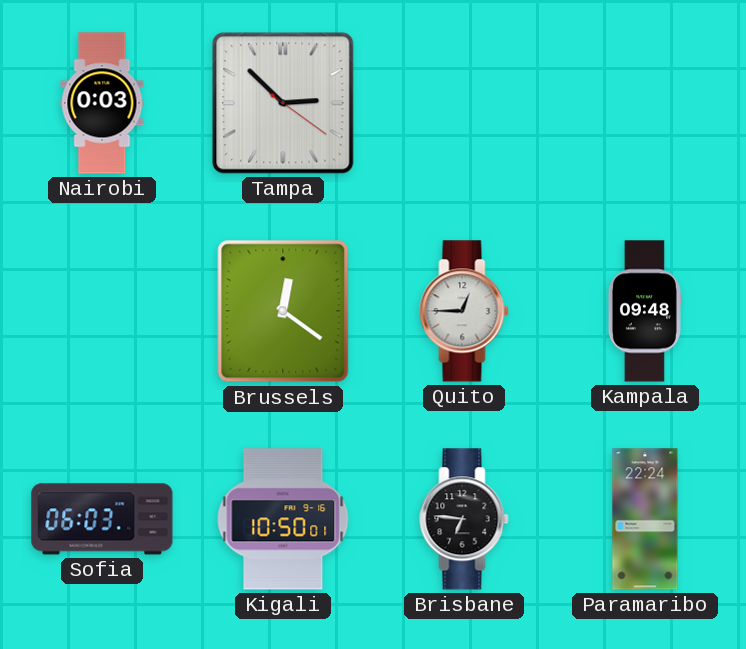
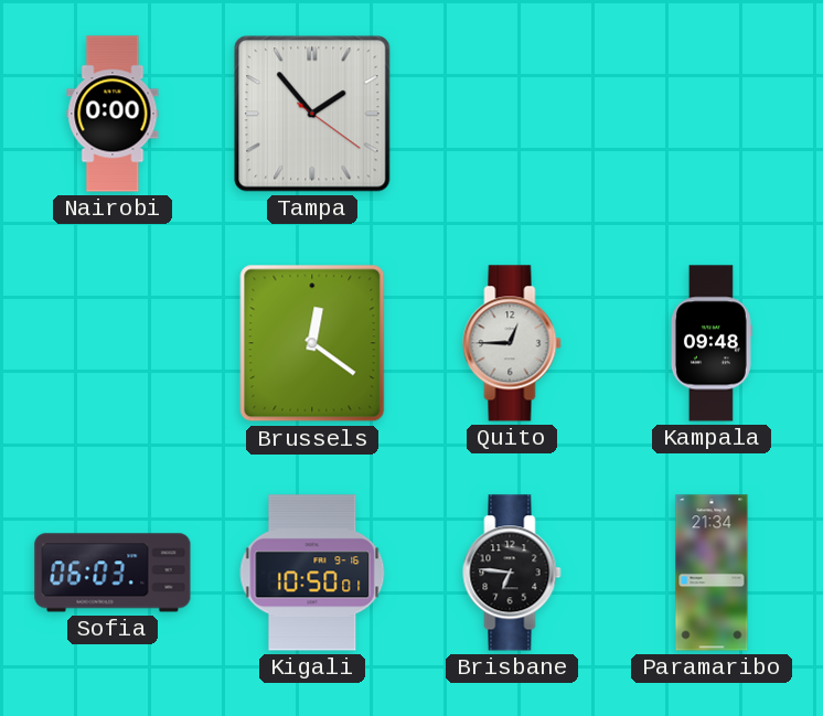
Nairobi: 0:03 -> 0:00
Tampa: 2:52 -> 1:53
Paramaribo: 22:24 -> 21:34
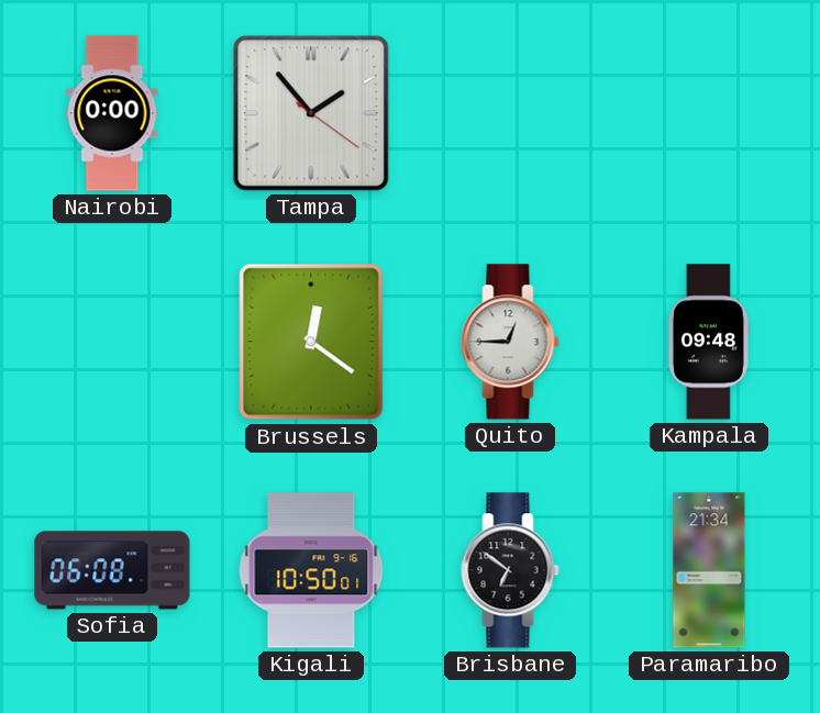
Sofia: 06:03 -> 06:08
Brisbane: 6:46 -> 6:51
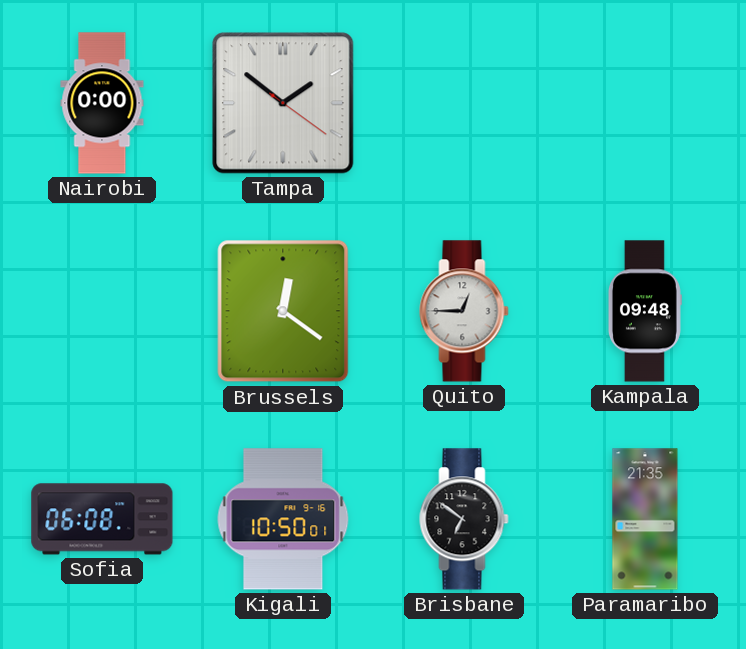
Tampa: 1:53 -> 1:51
Paramaribo: 21:34 -> 21:35
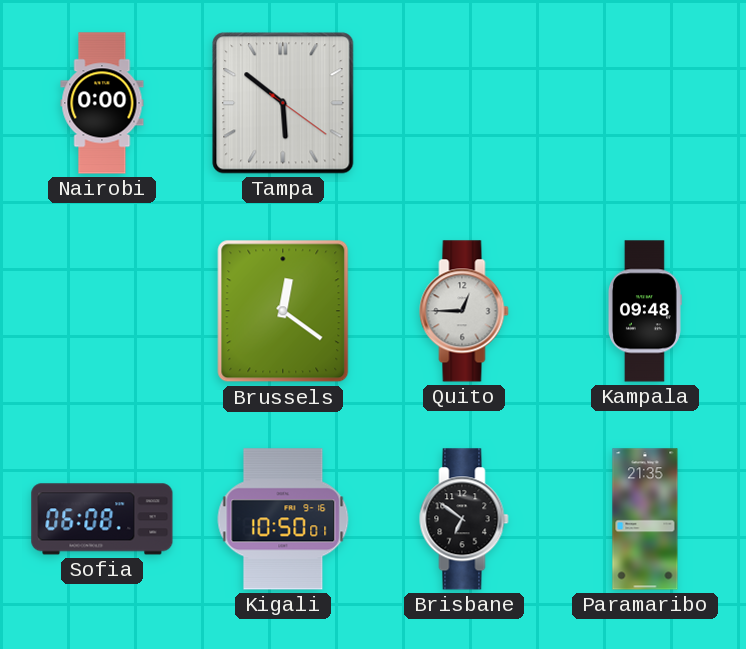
Tampa: 1:51 -> 5:51
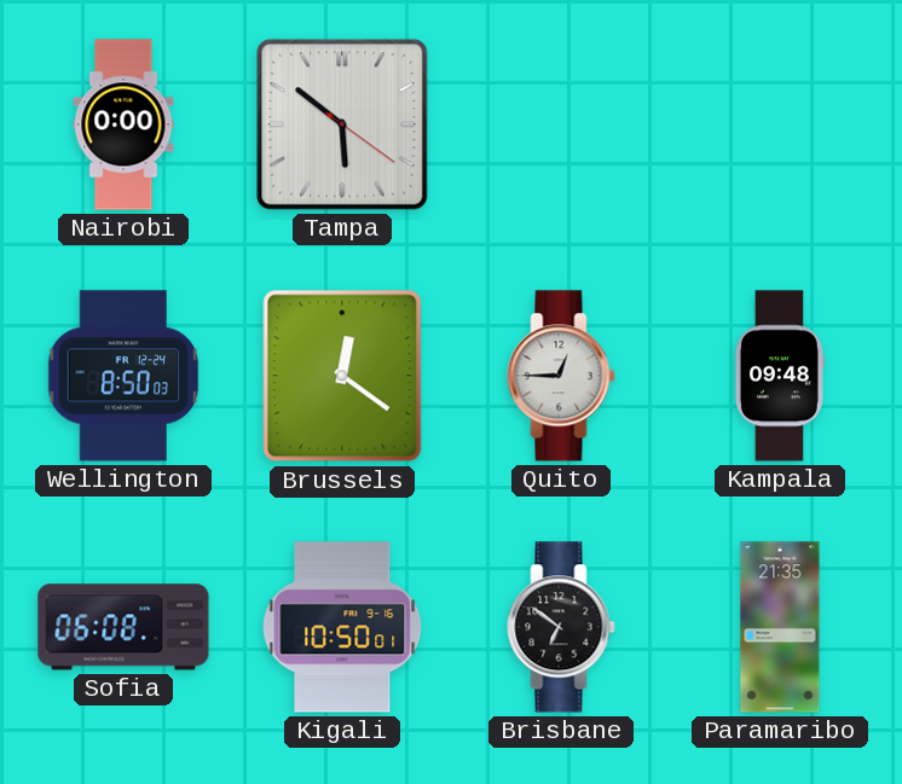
Wellington: none -> 8:50
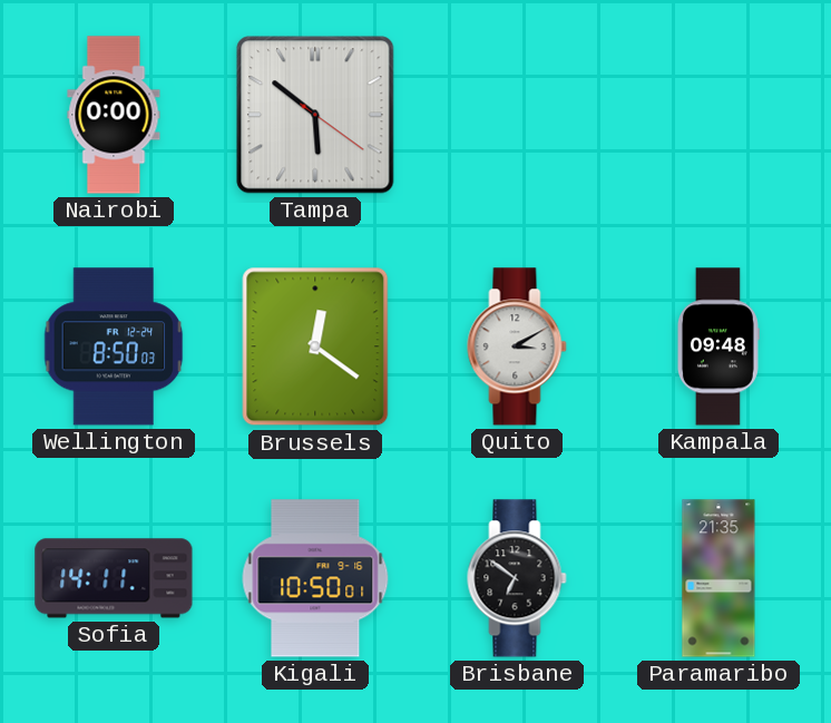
Quito: 12:45 -> 3:10
Sofia: 06:08 -> 14:11
